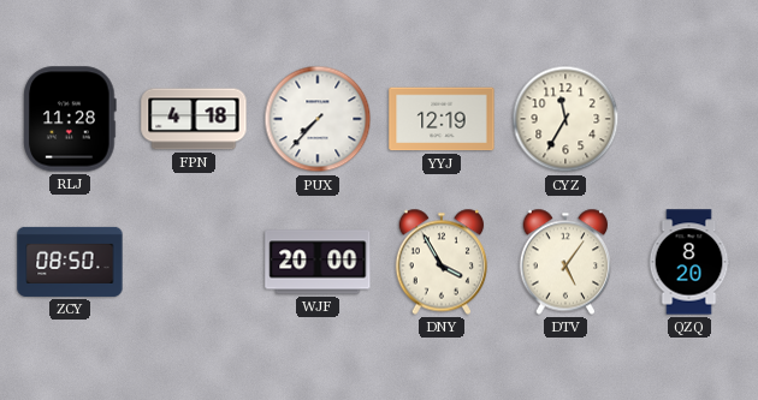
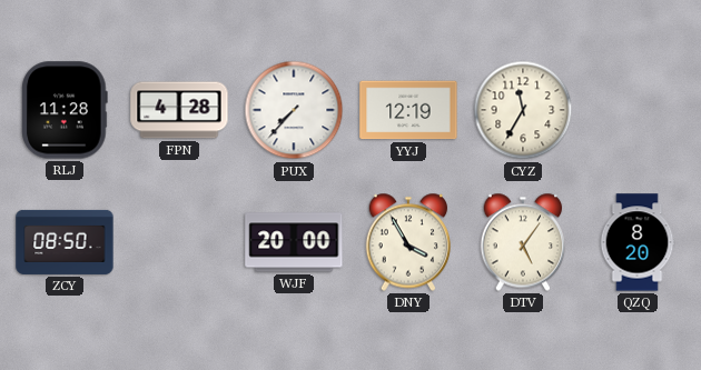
FPN: 4:18 -> 4:28
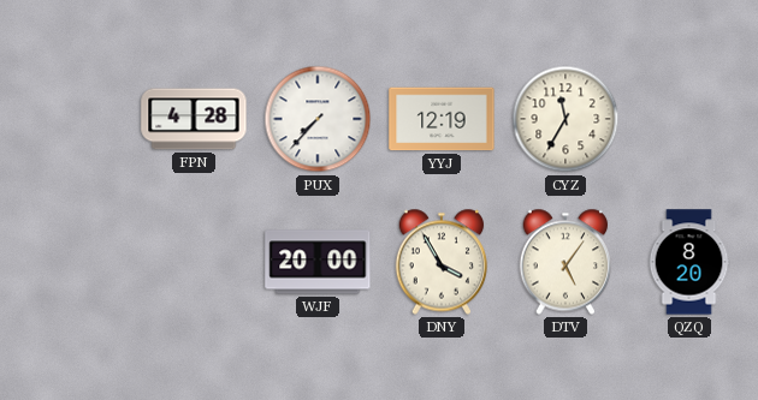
RLJ: 11:28 -> none
ZCY: 08:50 -> none
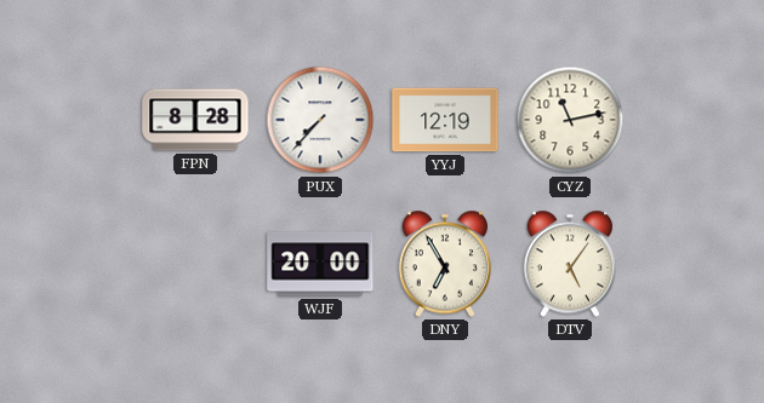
FPN: 4:28 -> 8:28
CYZ: 11:35 -> 11:13
DNY: 3:55 -> 6:55
QZQ: 8:20 -> none
